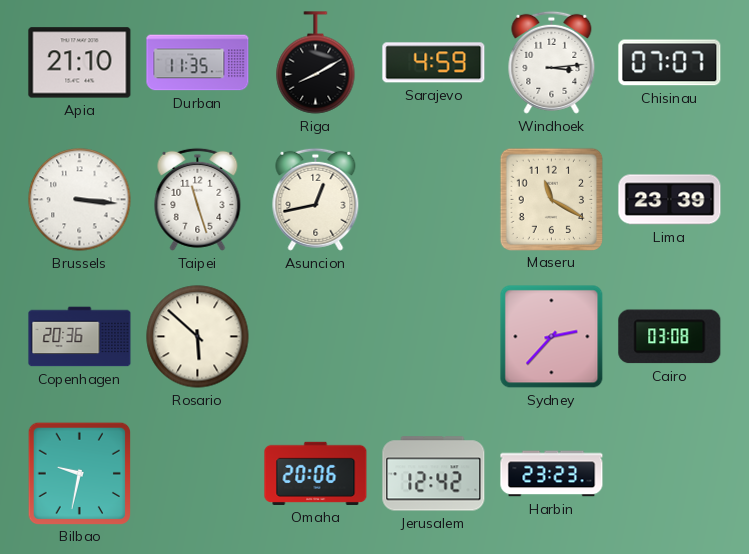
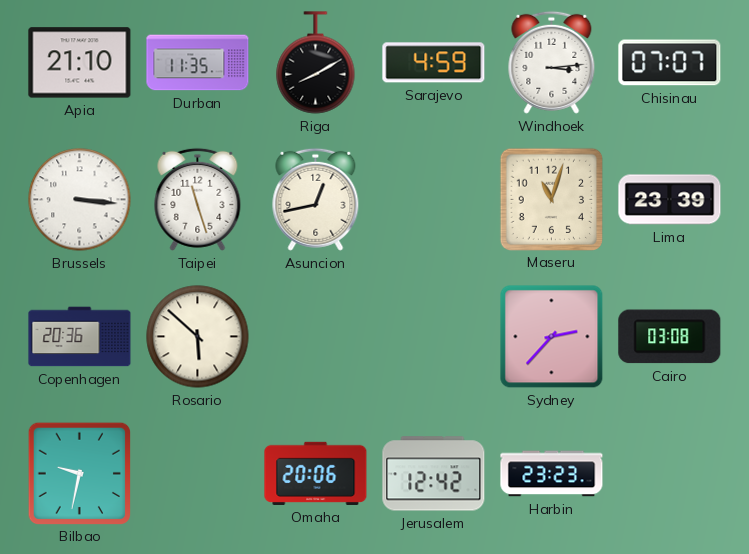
Maseru: 11:20 -> 11:03
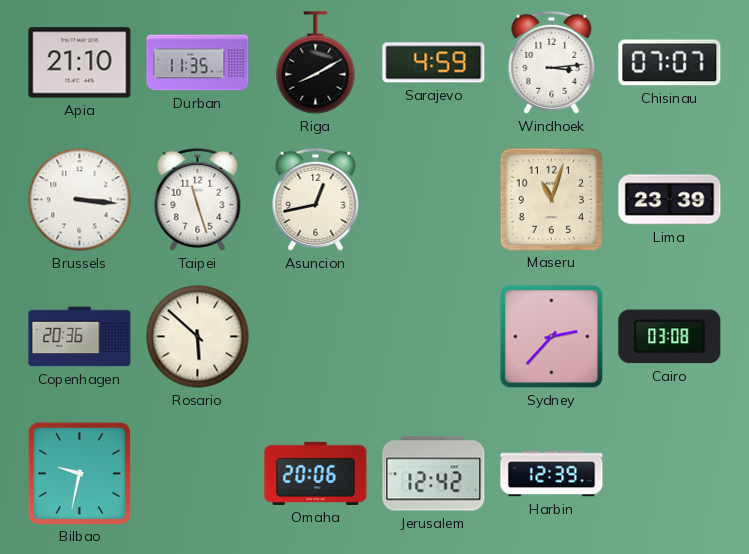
Harbin: 23:23 -> 12:39
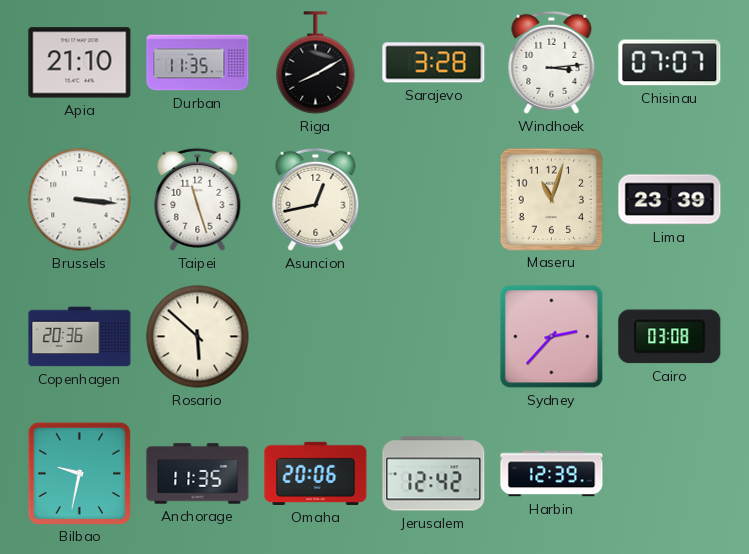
Sarajevo: 4:59 -> 3:28
Anchorage: none -> 11:35
